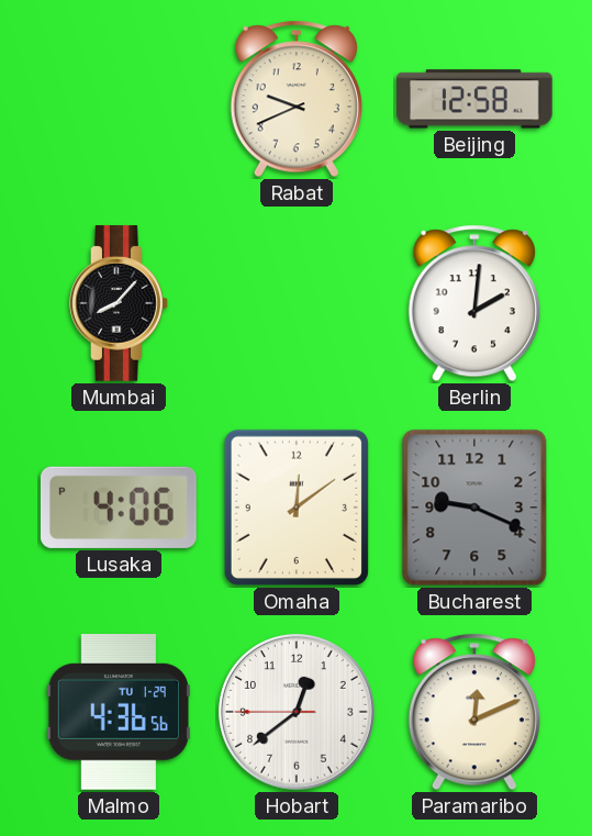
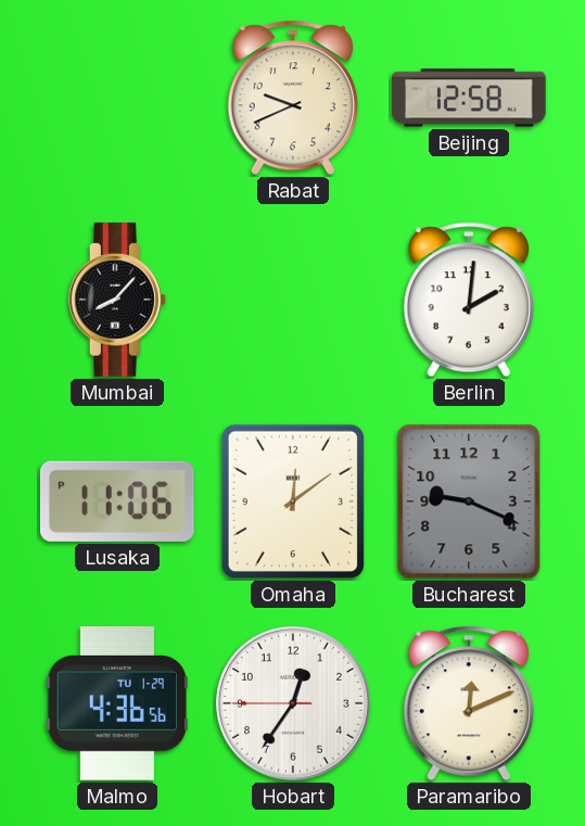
Lusaka: 4:06 -> 11:06
Hobart: 12:38 -> 12:35
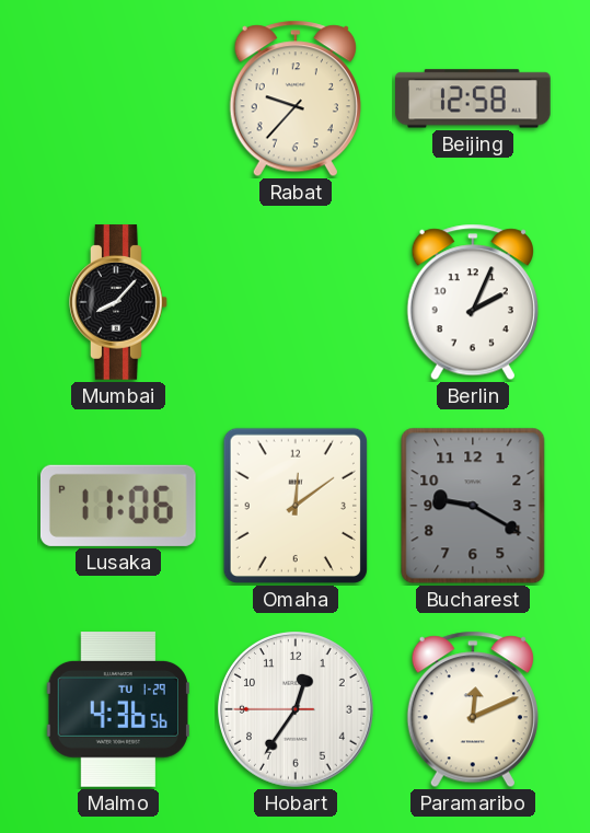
Rabat: 9:41 -> 9:37
Berlin: 2:01 -> 2:04
Bucharest: 9:19 -> 9:20
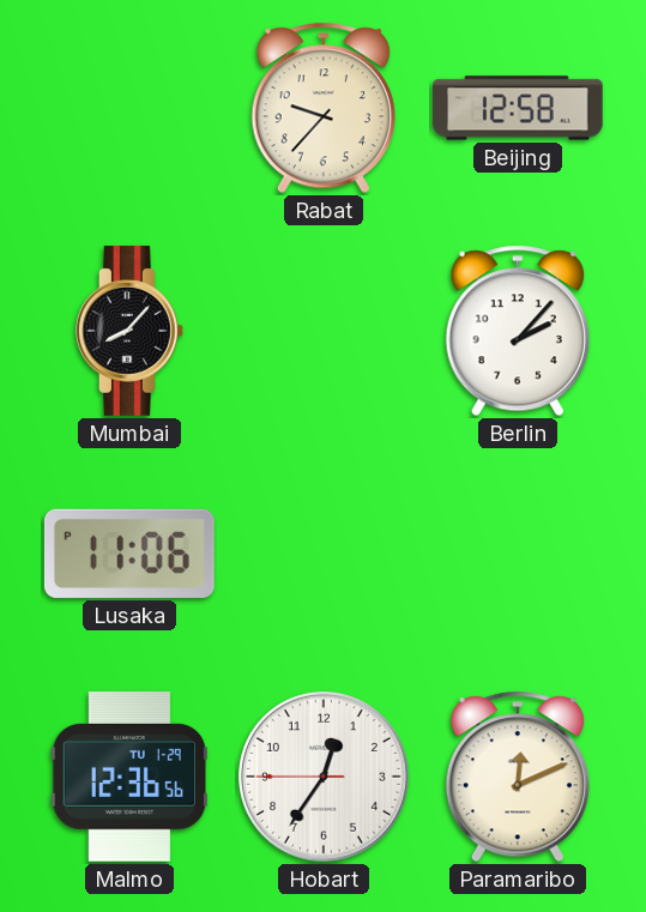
Berlin: 2:04 -> 2:07
Omaha: 12:09 -> none
Bucharest: 9:20 -> none
Malmo: 4:36 -> 12:36
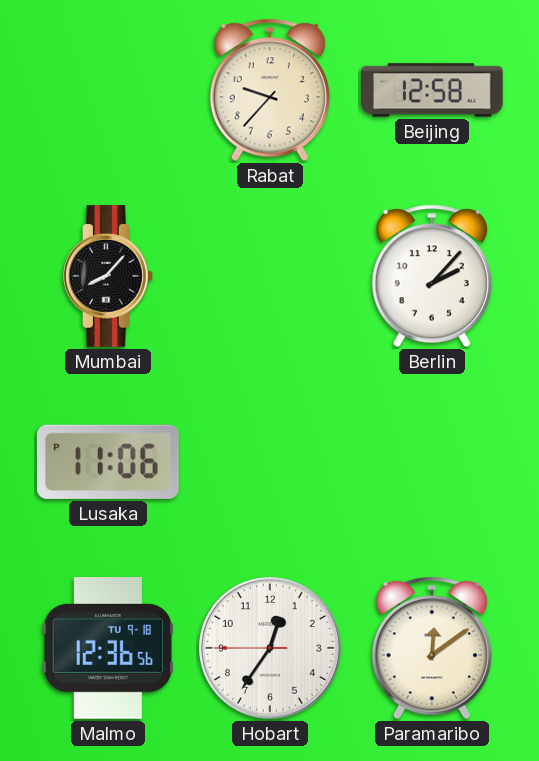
Malmo date: TU 1-29 -> TU 9-18
Paramaribo: 12:11 -> 12:09
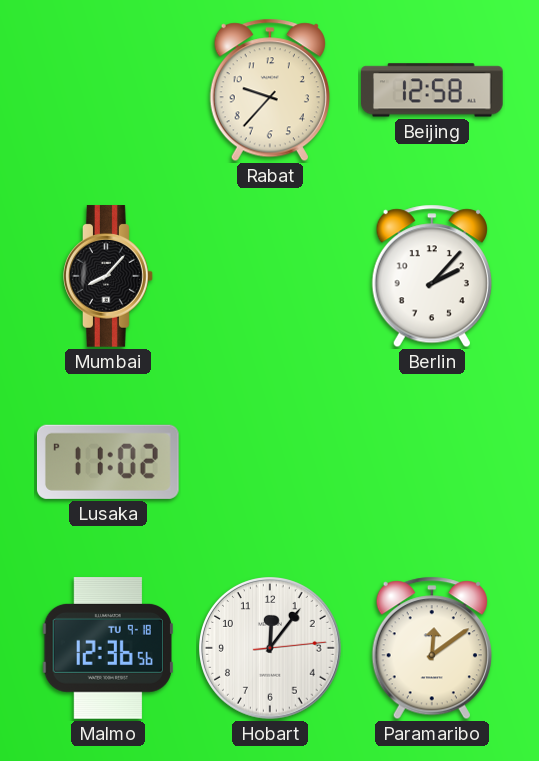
Lusaka: 11:06 -> 11:02
Hobart: 12:35 -> 12:06
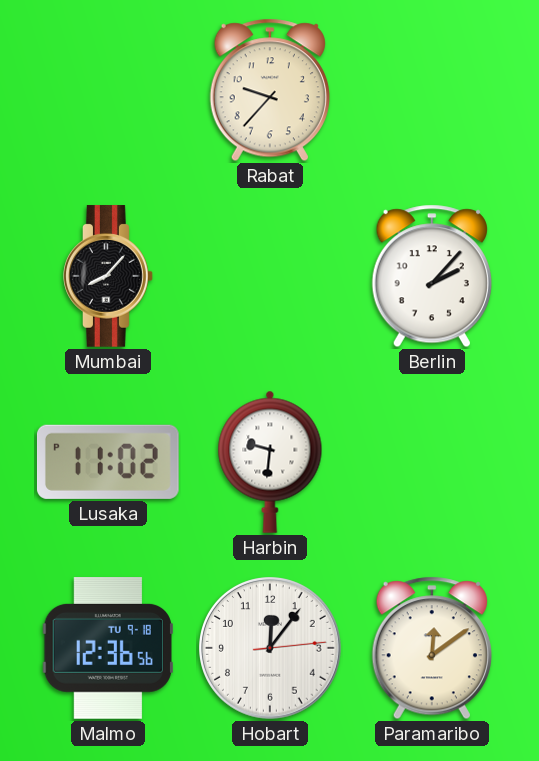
Beijing: 12:58 -> none
Harbin: none -> 9:31
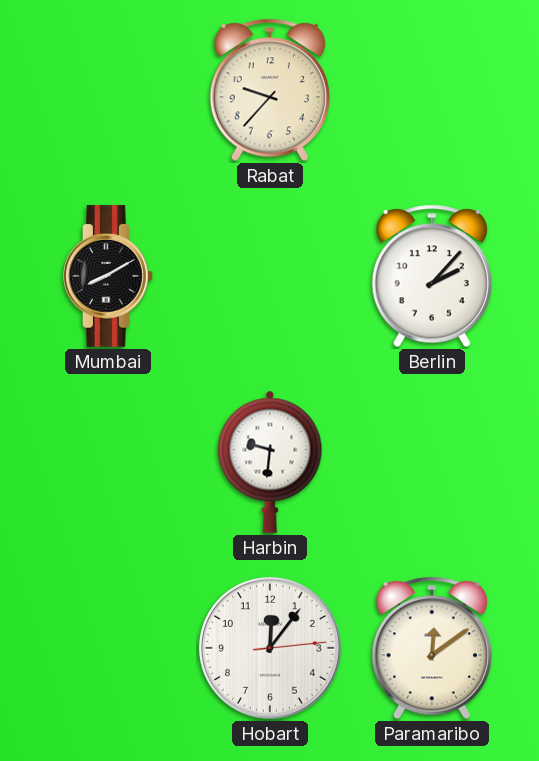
Mumbai: 8:07 -> 8:10
Lusaka: 11:02 -> none
Malmo: 12:36 -> none
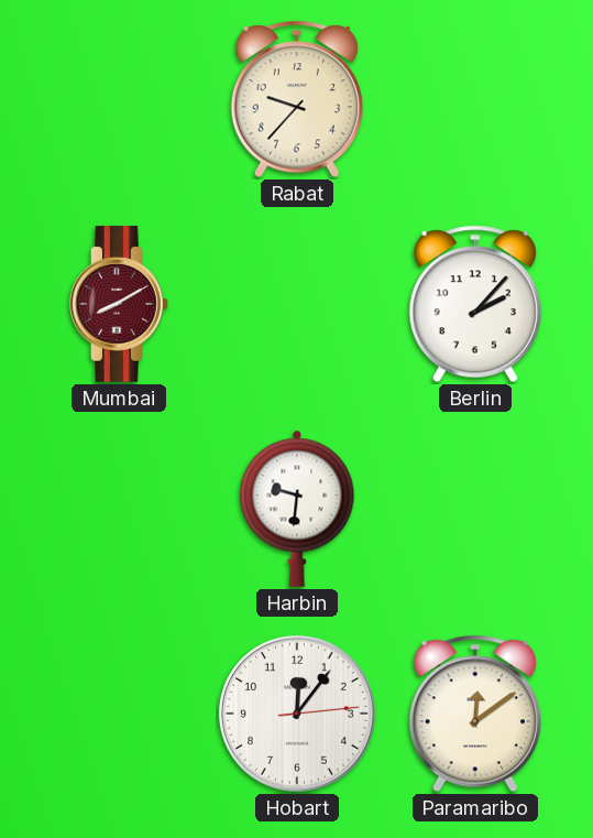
Mumbai dial: black -> burgundy
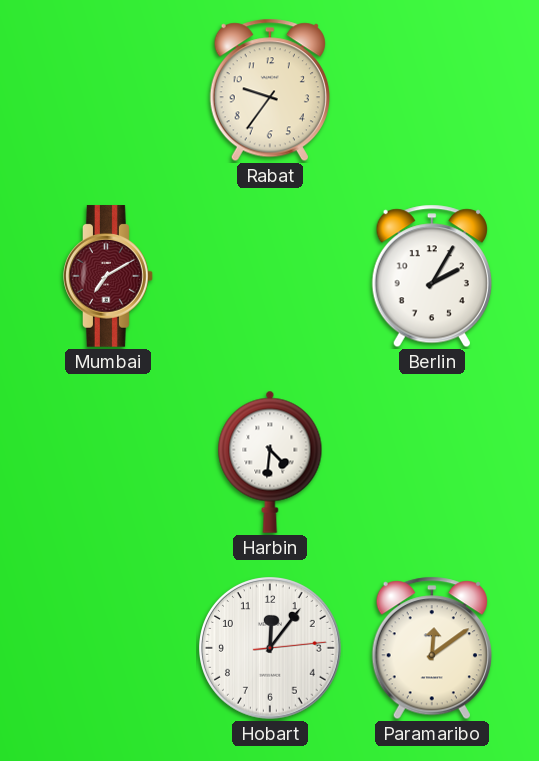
Rabat: 9:37 -> 9:36
Mumbai: 8:10 -> 7:10
Berlin: 2:07 -> 2:05
Harbin: 9:31 -> 4:31
